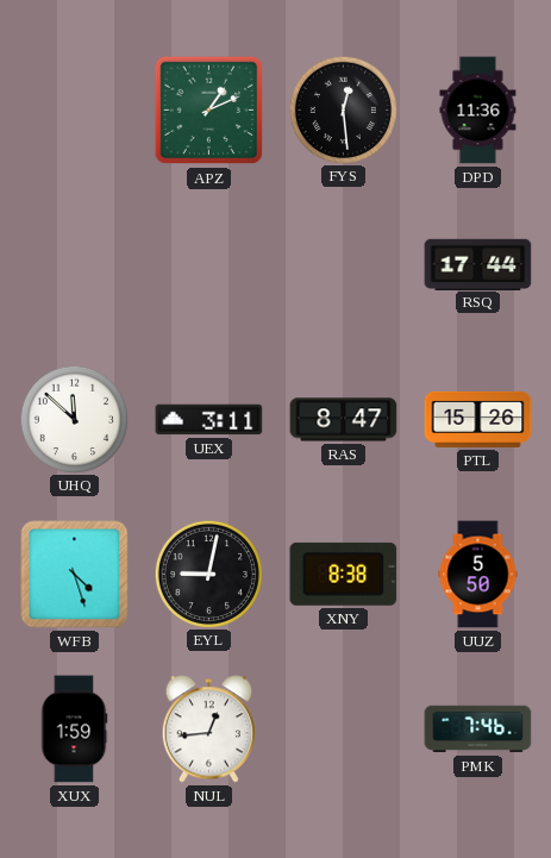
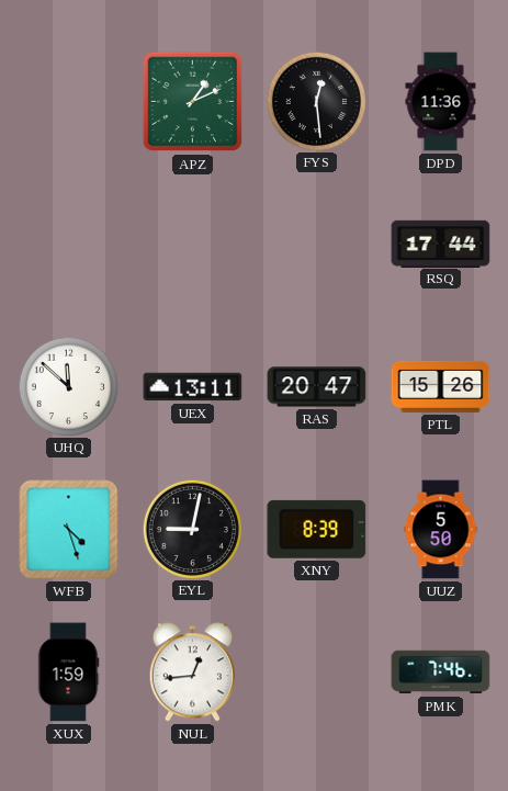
UEX: 3:11 -> 13:11
RAS: 8:47 -> 20:47
XNY: 8:38 -> 8:39
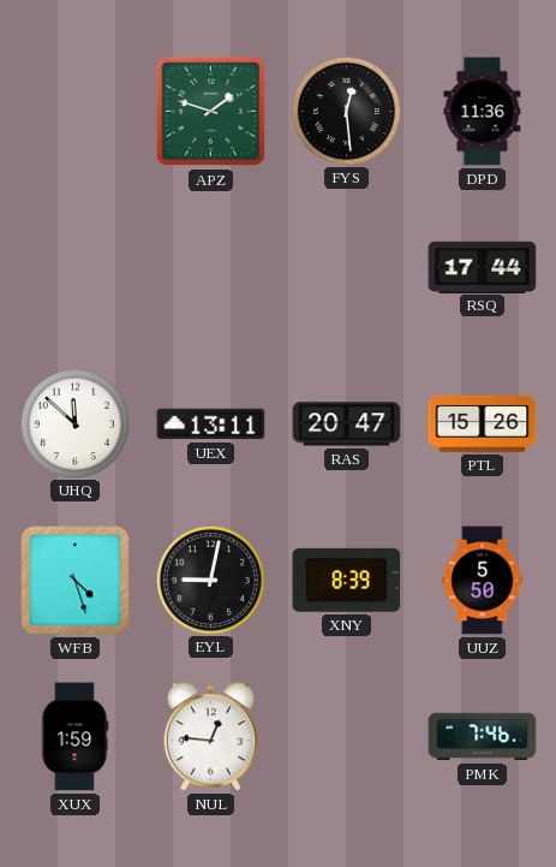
APZ: 1:11 -> 1:48
NUL: 12:44 -> 12:46
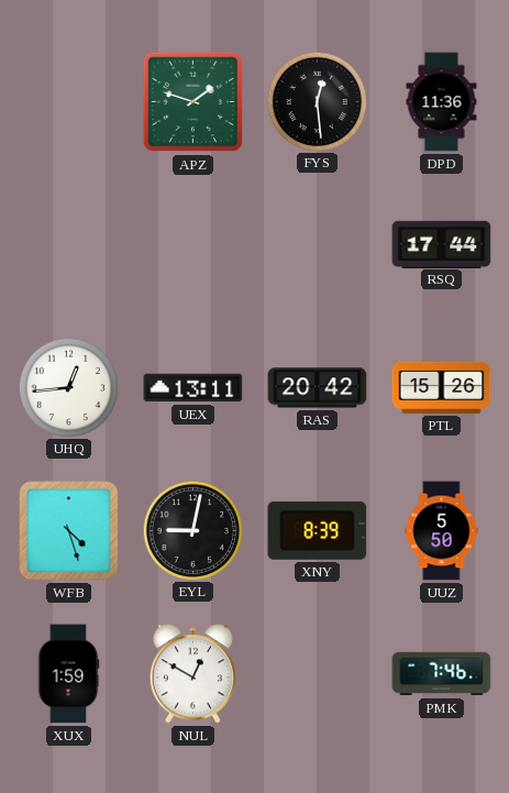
UHQ: 11:52 -> 12:44
RAS: 20:47 -> 20:42
NUL: 12:46 -> 12:50
